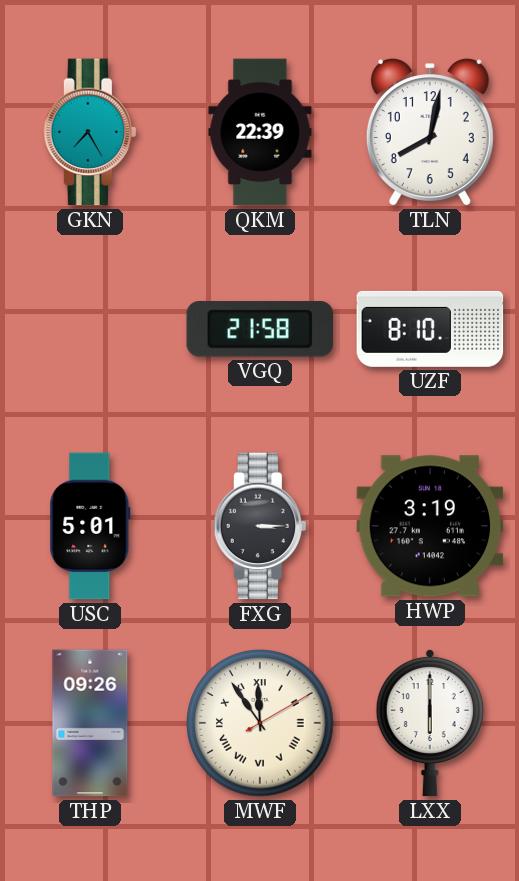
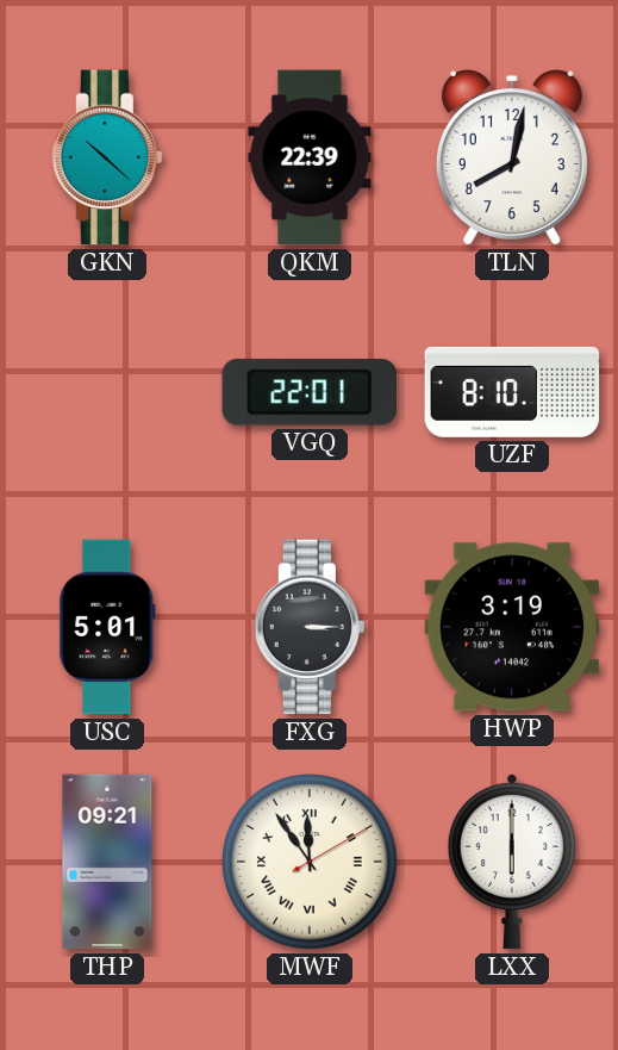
GKN: 7:25 -> 10:22
VGQ: 21:58 -> 22:01
THP: 09:26 -> 09:21
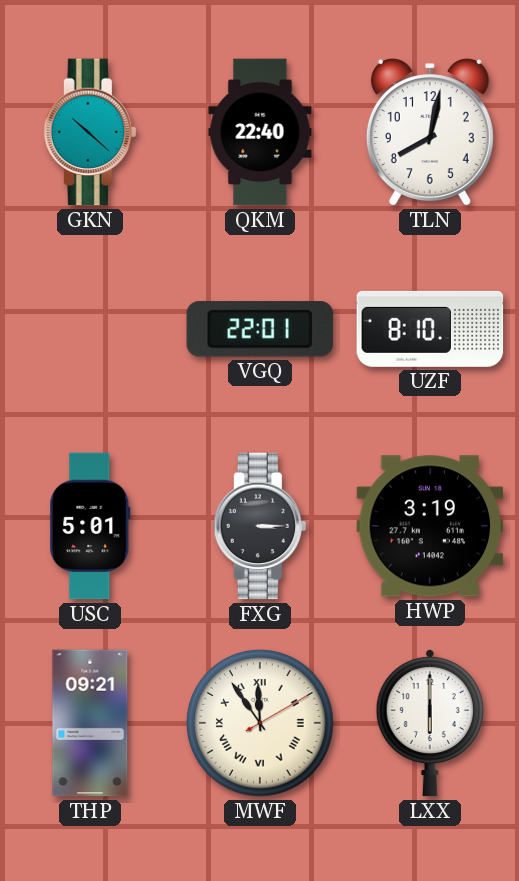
QKM: 22:39 -> 22:40
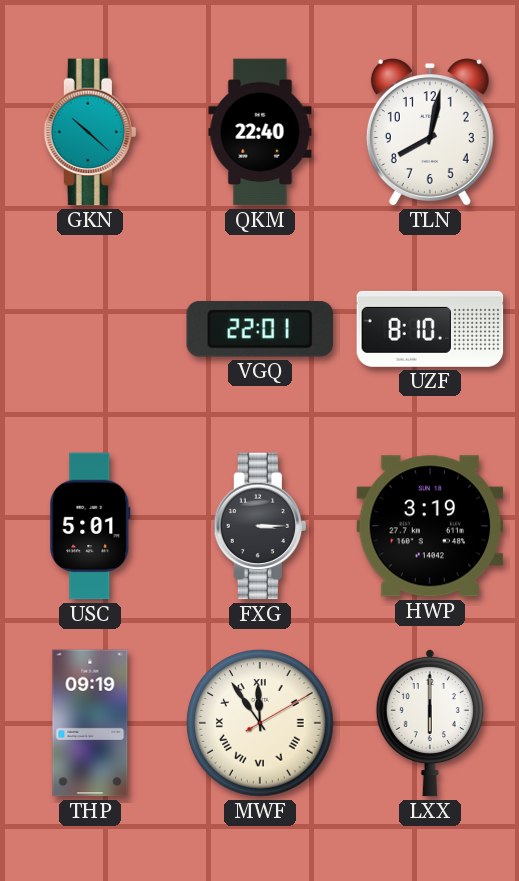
THP: 09:21 -> 09:19
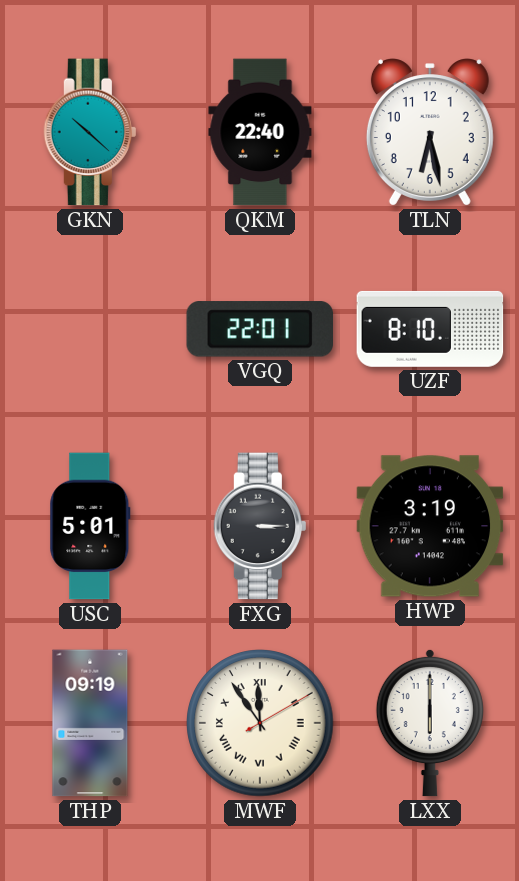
TLN: 8:02 -> 6:28
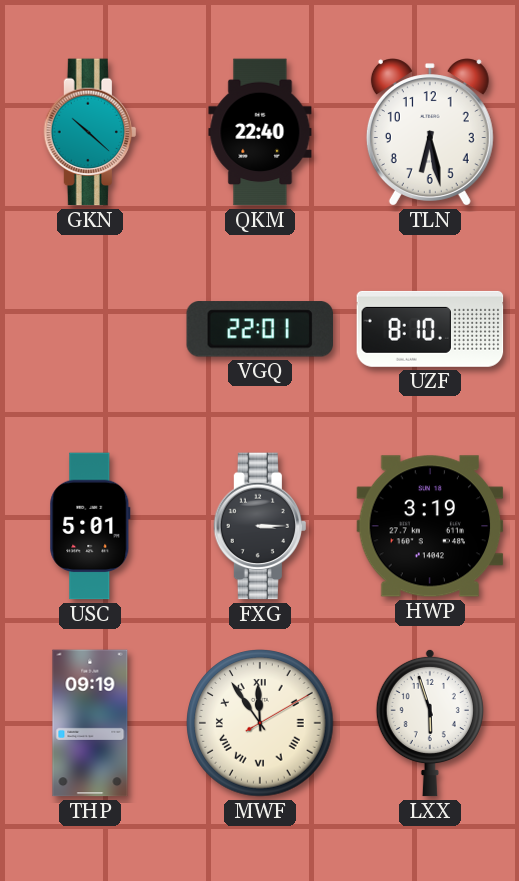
LXX: 6:00 -> 5:57
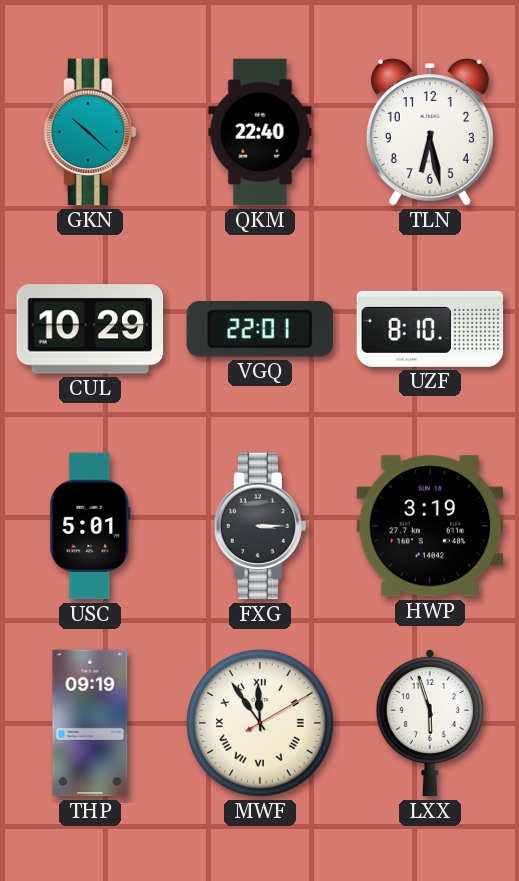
CUL: none -> 10:29
